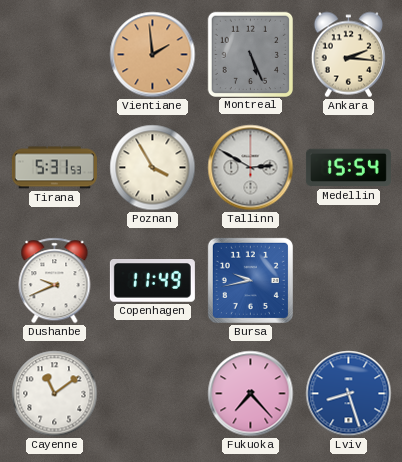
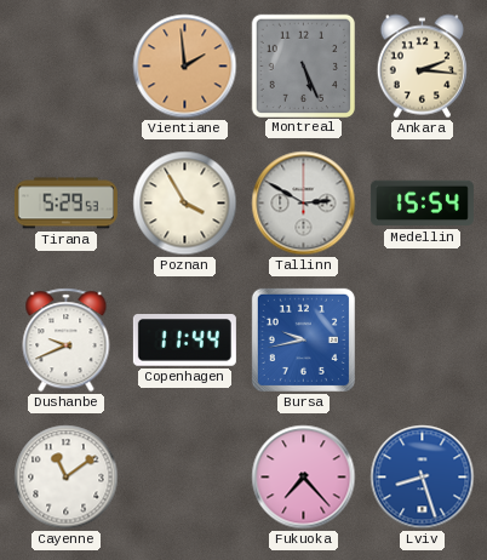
Tirana: 5:31 -> 5:29
Copenhagen: 11:49 -> 11:44
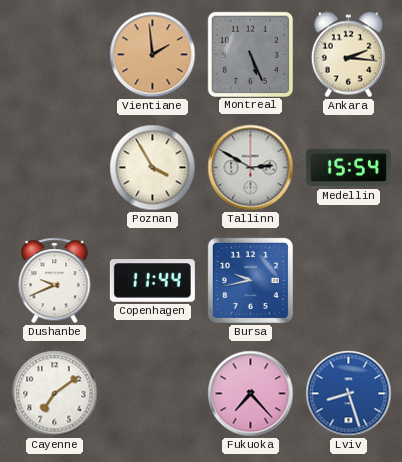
Tirana: 5:29 -> none
Cayenne: 11:09 -> 7:09
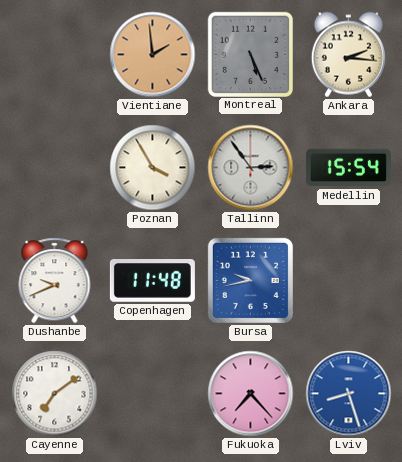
Tallinn: 2:50 -> 2:54
Copenhagen: 11:44 -> 11:48
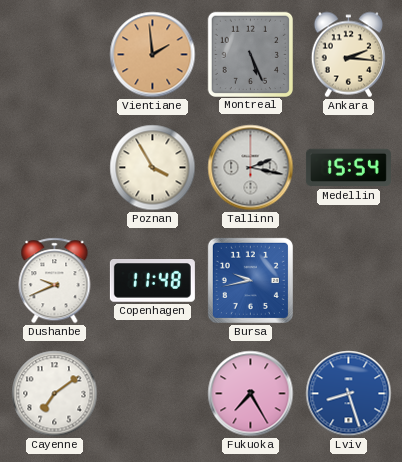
Tallinn: 2:54 -> 2:17
Fukuoka: 7:23 -> 7:25
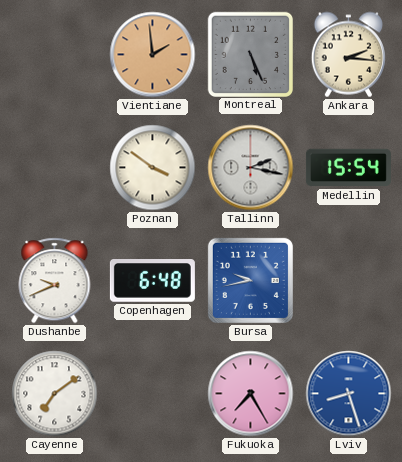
Poznan: 3:55 -> 3:51
Copenhagen: 11:48 -> 6:48
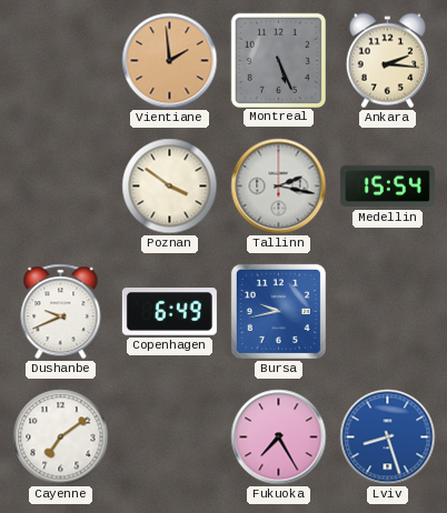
Copenhagen: 6:48 -> 6:49
